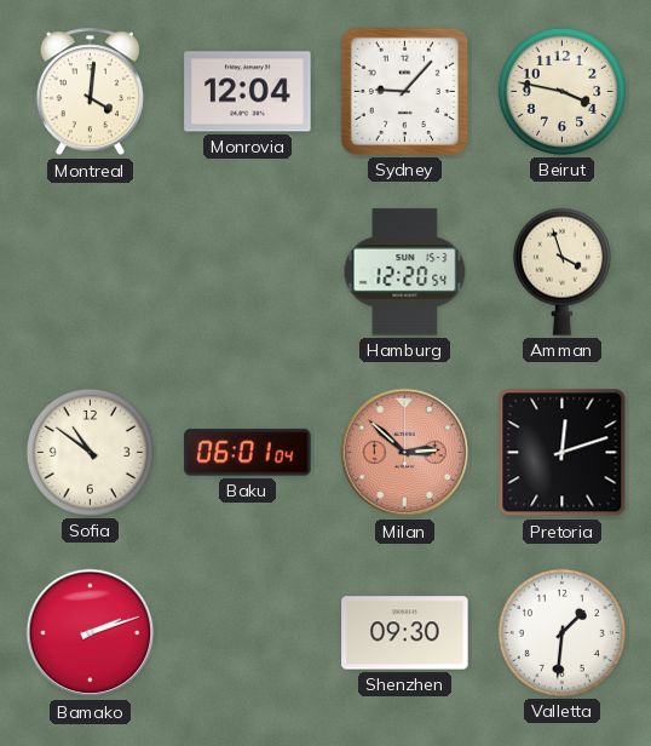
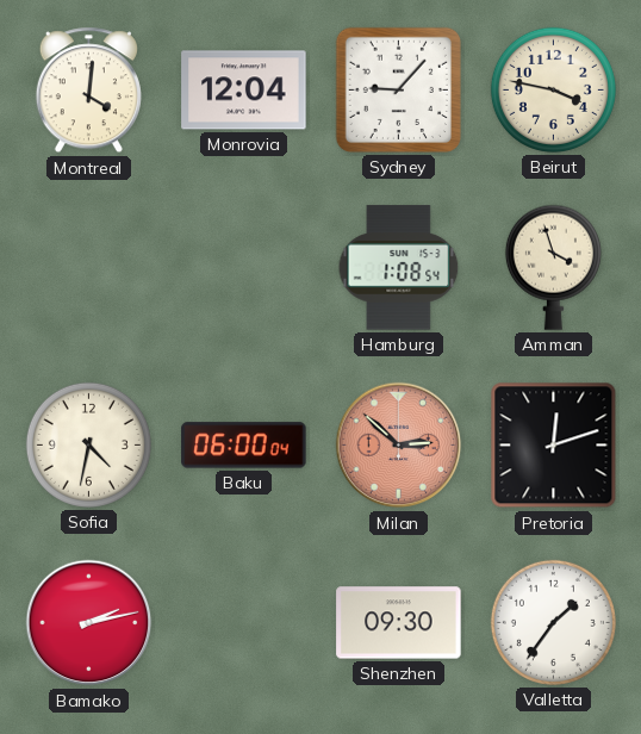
Hamburg: 12:20 -> 1:08
Sofia: 10:51 -> 4:32
Baku: 06:01 -> 06:00
Bamako: 2:12 -> 2:13
Valletta: 1:31 -> 1:36
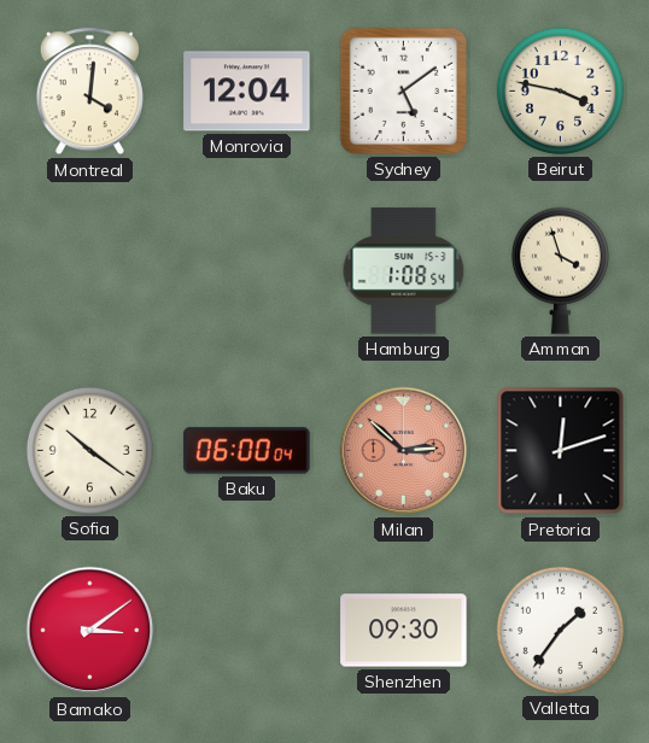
Sydney: 9:07 -> 5:09
Sofia: 4:32 -> 10:21
Bamako: 2:13 -> 3:09
